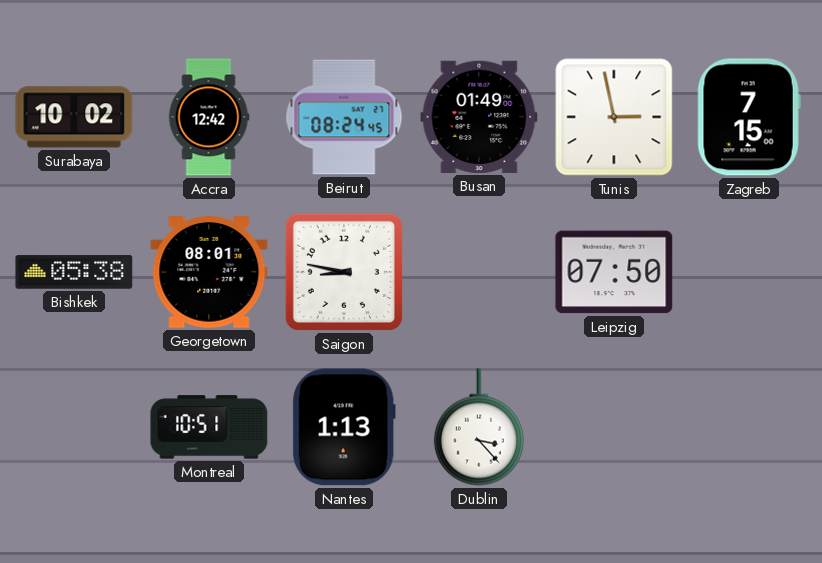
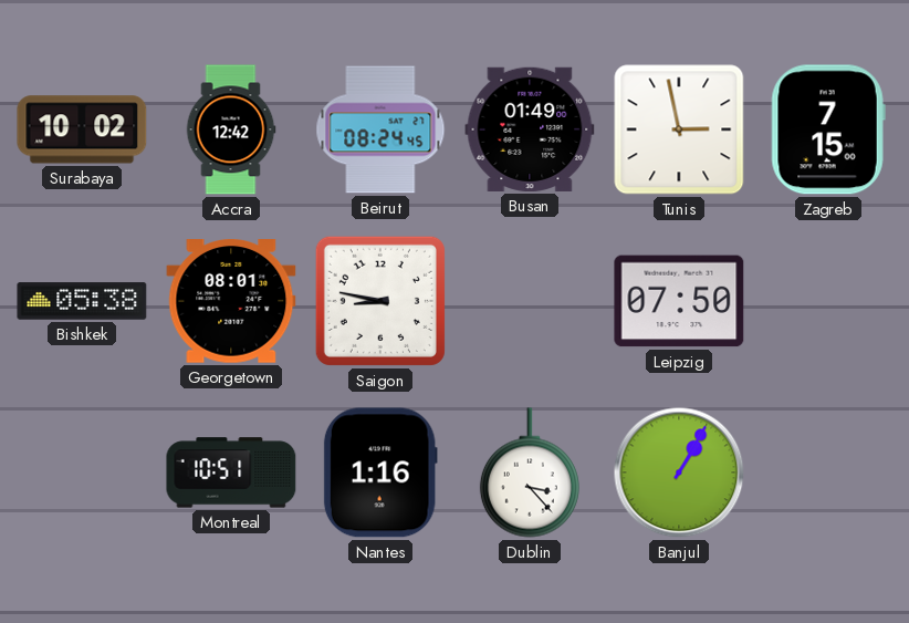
Nantes: 1:13 -> 1:16
Banjul: none -> 1:05
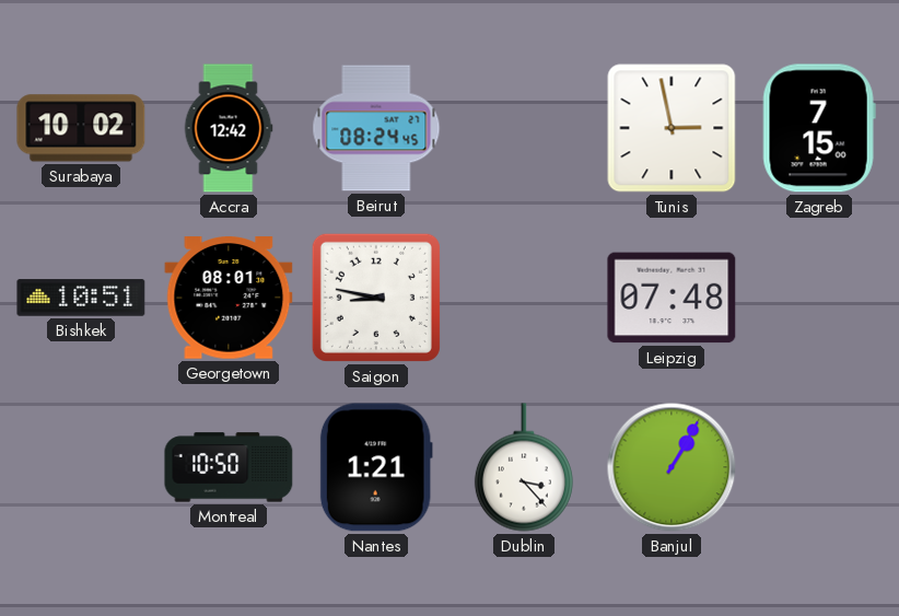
Busan: 01:49 -> none
Bishkek: 05:38 -> 10:51
Leipzig: 07:50 -> 07:48
Montreal: 10:51 -> 10:50
Nantes: 1:16 -> 1:21
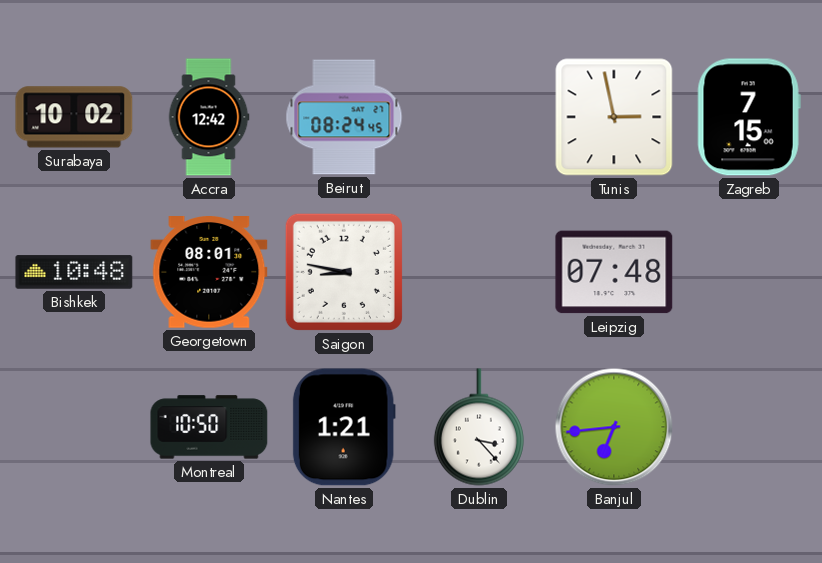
Bishkek: 10:51 -> 10:48
Banjul: 1:05 -> 6:44
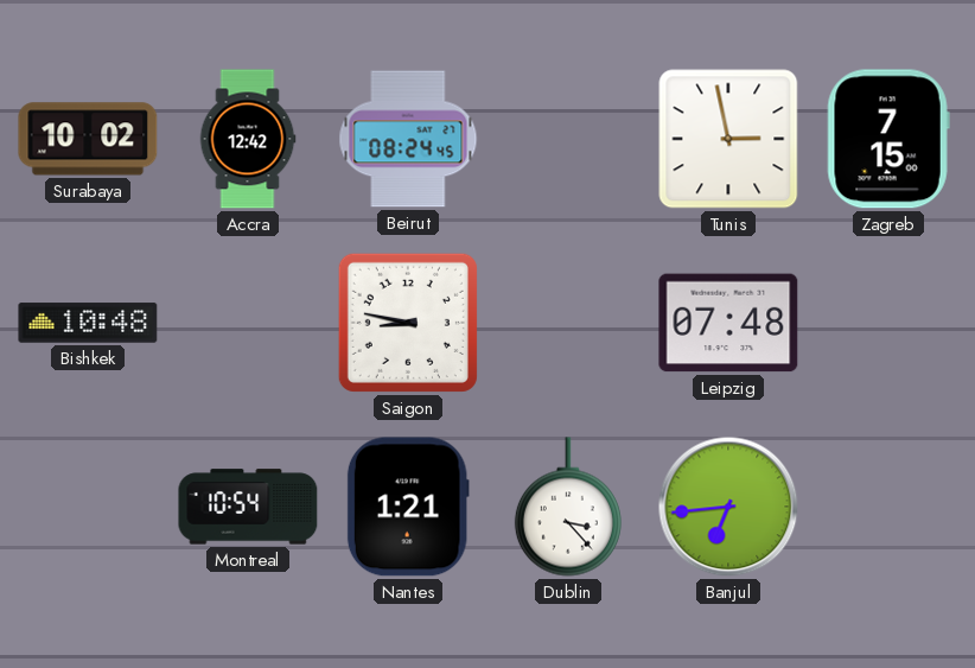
Georgetown: 08:01 -> none
Montreal: 10:50 -> 10:54
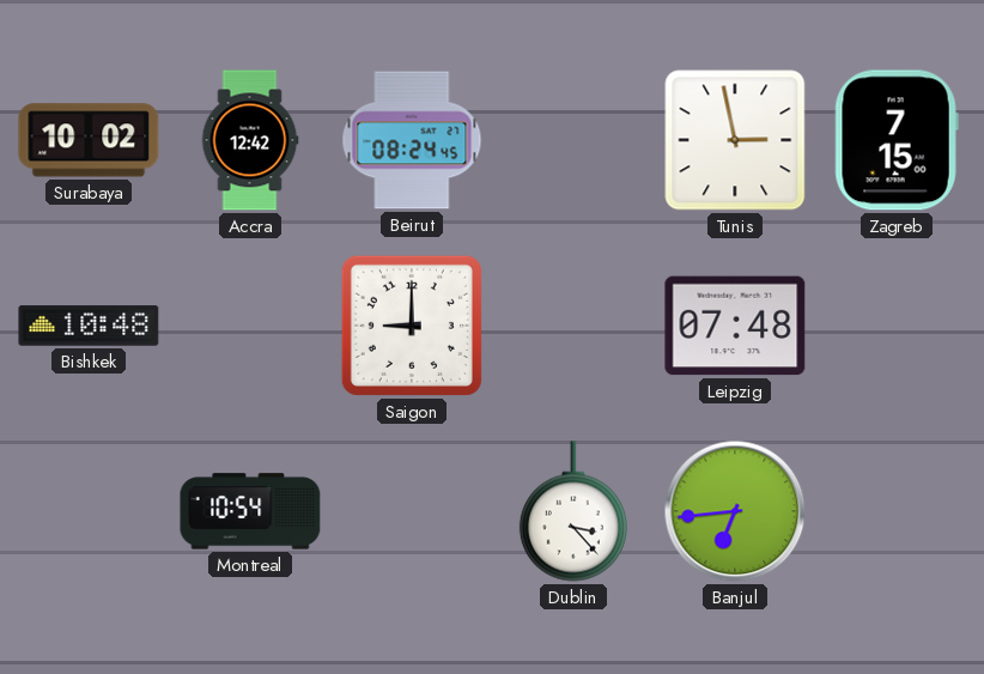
Saigon: 8:47 -> 9:00
Nantes: 1:21 -> none
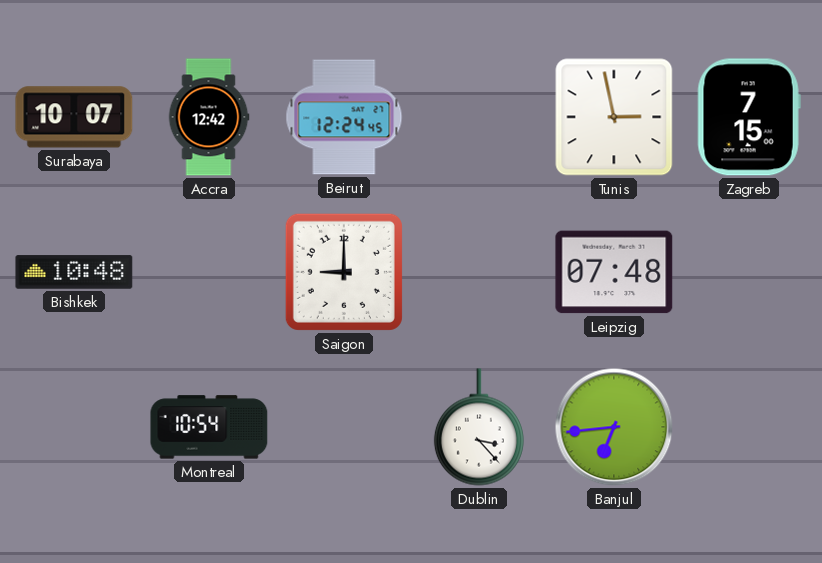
Surabaya: 10:02 -> 10:07
Beirut: 08:24 -> 12:24
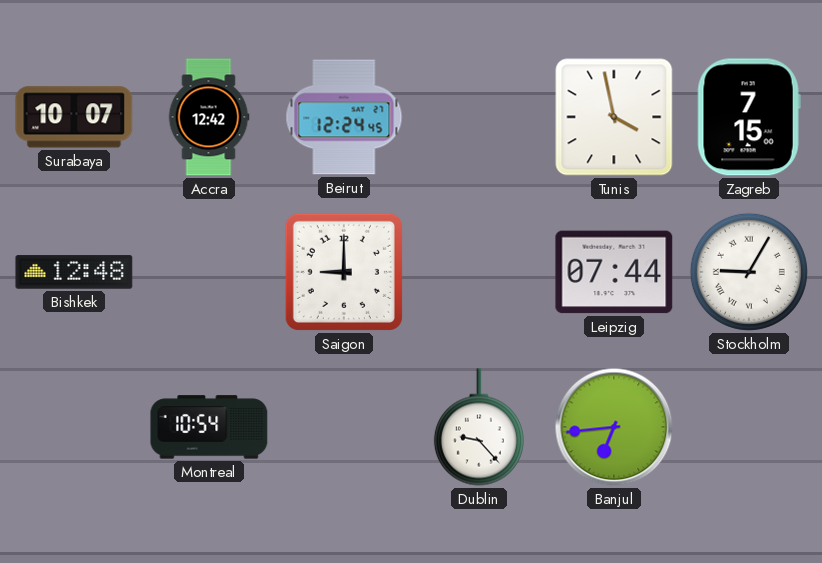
Tunis: 2:58 -> 3:58
Bishkek: 10:48 -> 12:48
Leipzig: 07:48 -> 07:44
Stockholm: none -> 9:05
Dublin: 3:23 -> 9:23
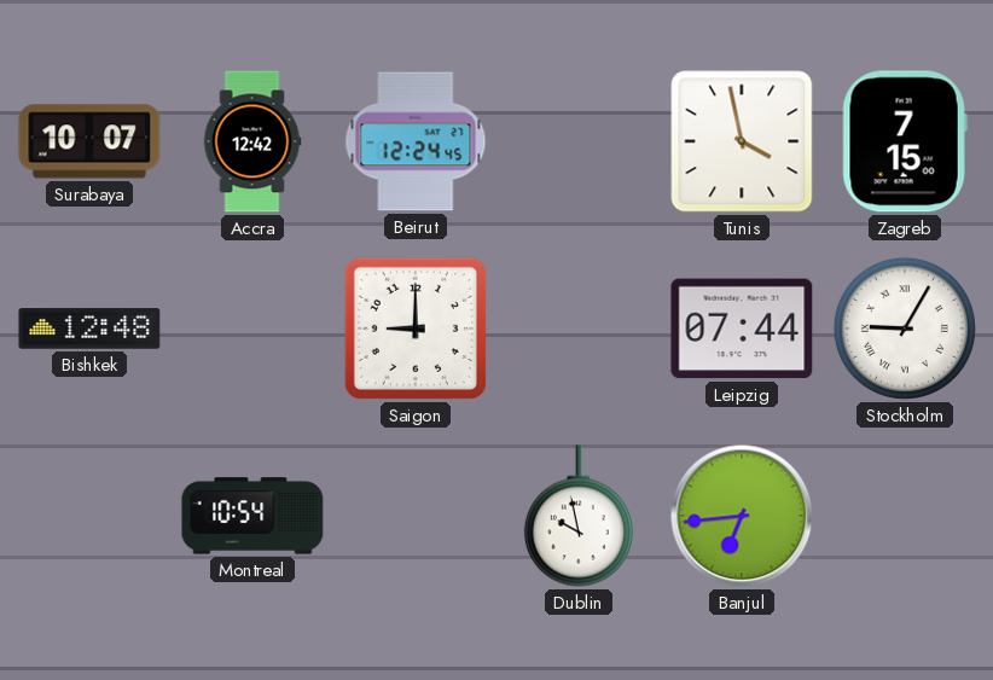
Dublin: 9:23 -> 9:58
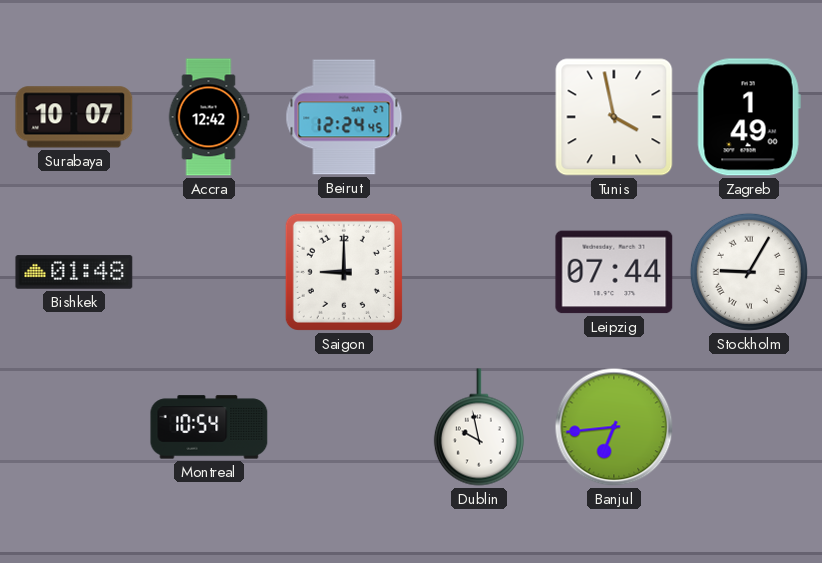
Zagreb: 7:15 -> 1:49
Bishkek: 12:48 -> 01:48
